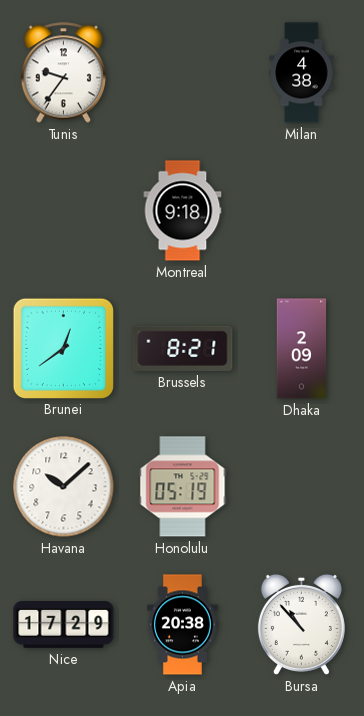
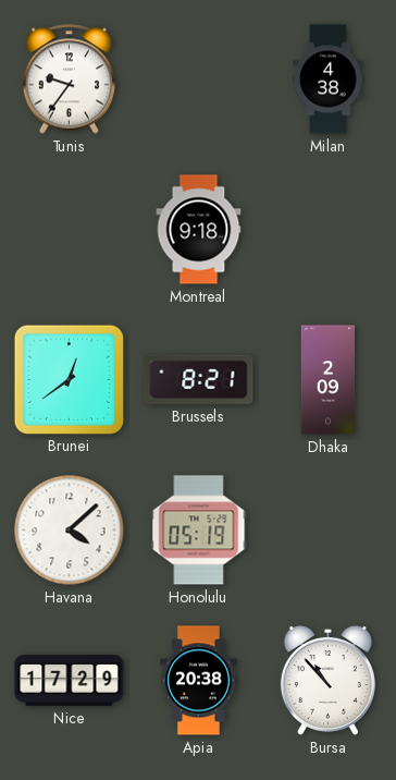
Havana: 10:08 -> 4:08
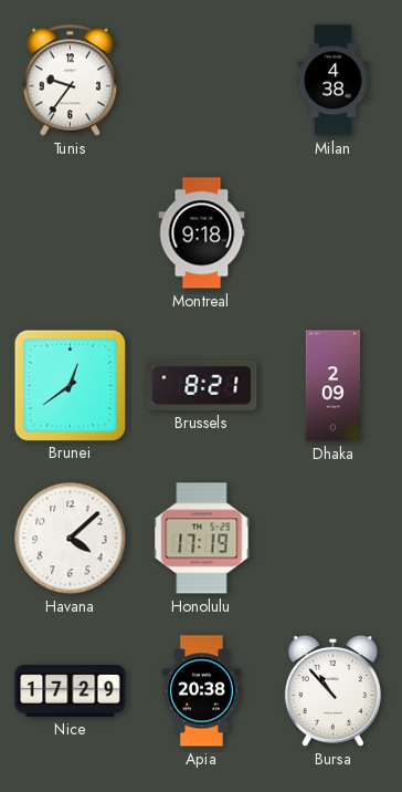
Honolulu: 05:19 -> 17:19
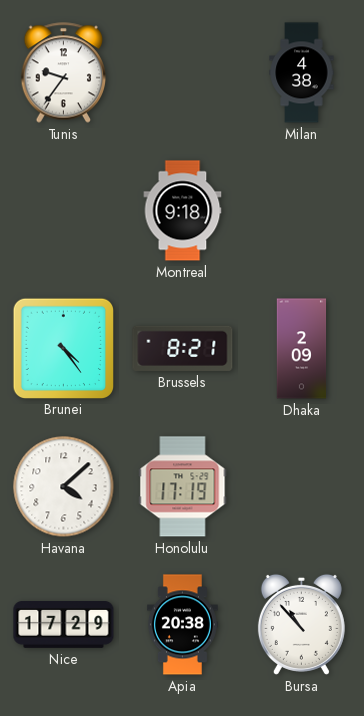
Brunei: 12:39 -> 4:24
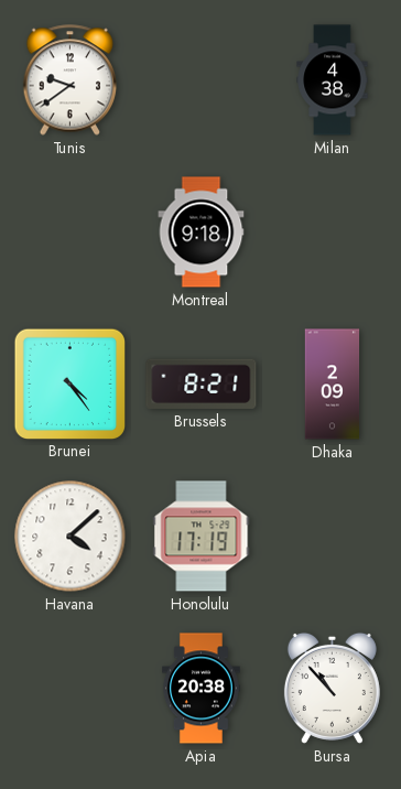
Tunis: 9:36 -> 9:39
Nice: 17:29 -> none
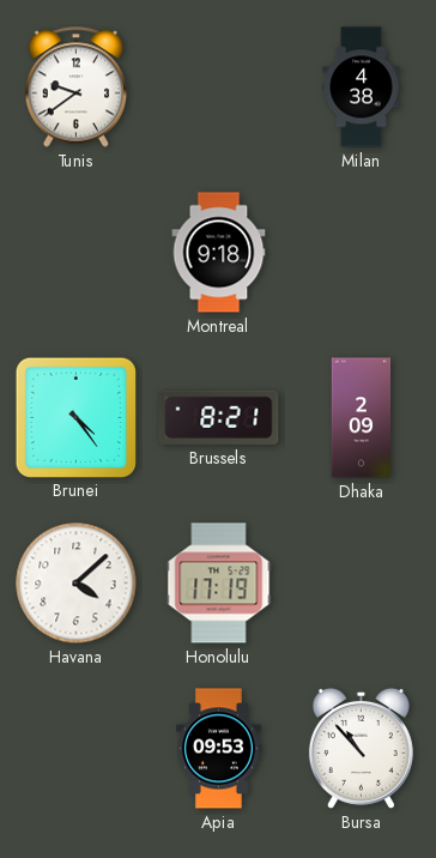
Apia: 20:38 -> 09:53
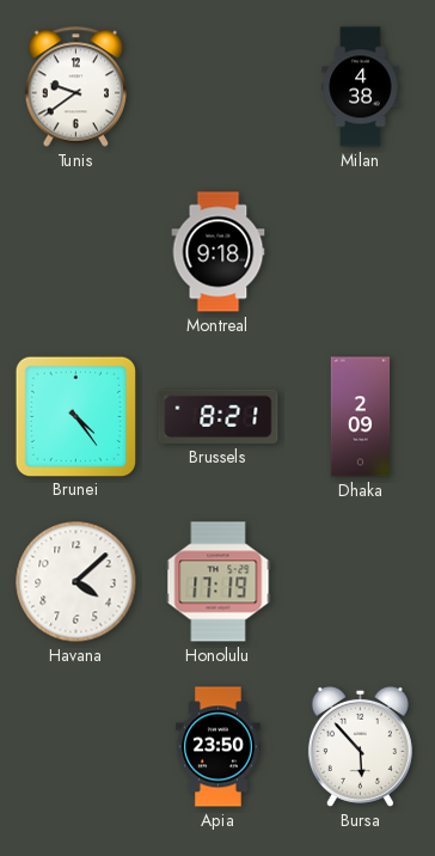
Apia: 09:53 -> 23:50
Bursa: 10:53 -> 5:53
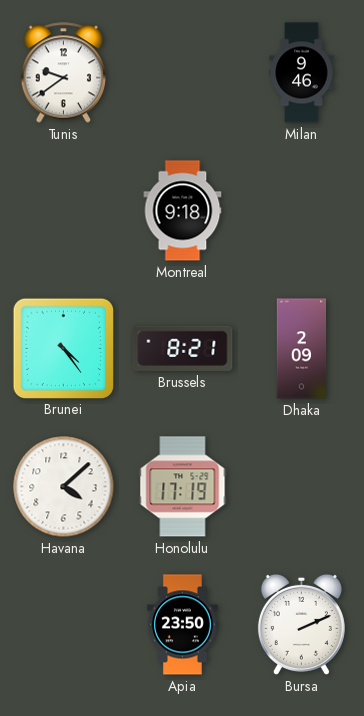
Milan: 4:38 -> 9:46
Bursa: 5:53 -> 2:11
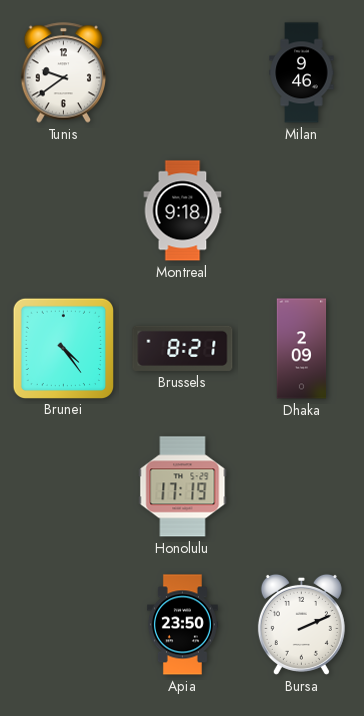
Havana: 4:08 -> none
